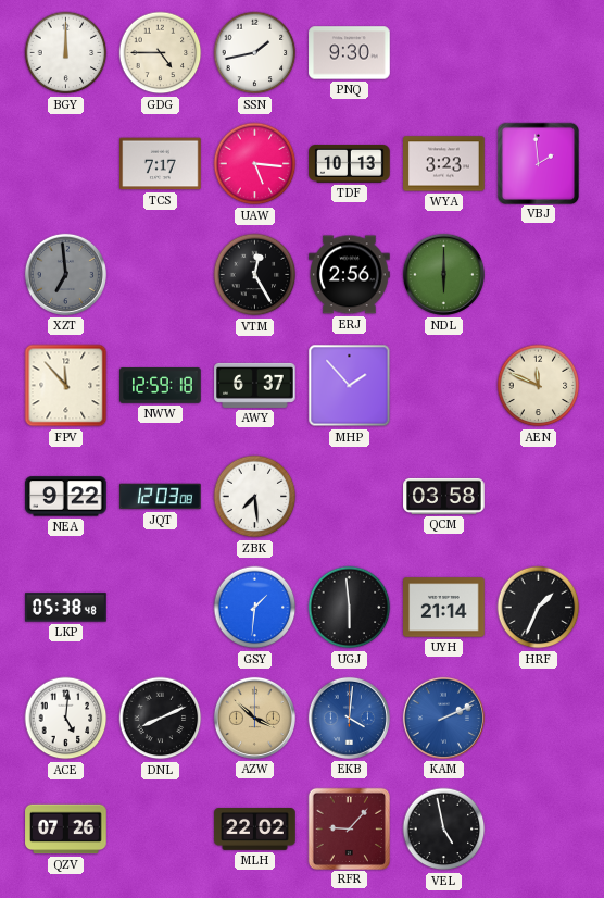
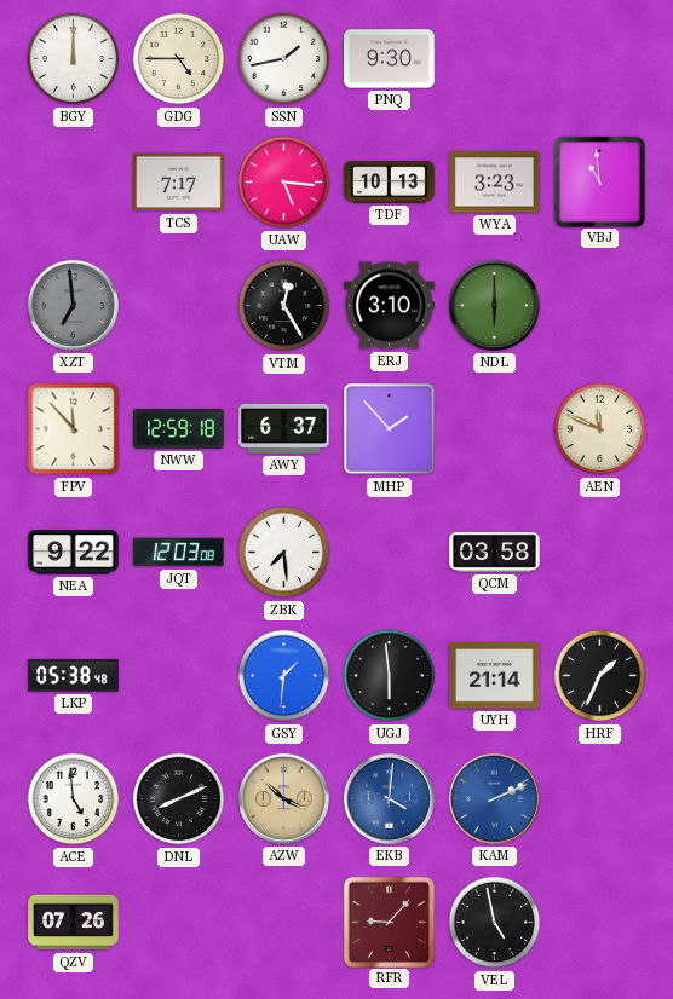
VBJ: 1:59 -> 10:59
ERJ: 2:56 -> 3:10
ACE: 5:01 -> 4:59
MLH: 22:02 -> none
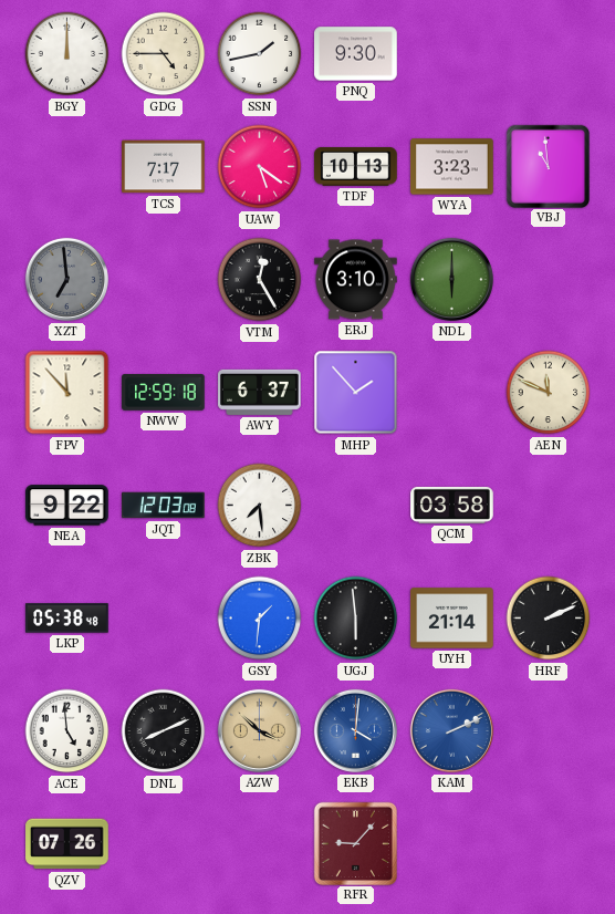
UAW: 5:16 -> 5:21
HRF: 1:34 -> 2:11
VEL: 4:58 -> none
